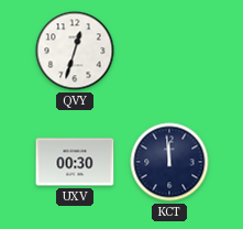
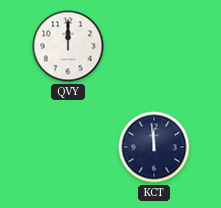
QVY: 12:33 -> 12:00
UXV: 00:30 -> none
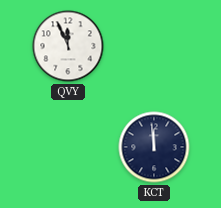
QVY: 12:00 -> 11:56
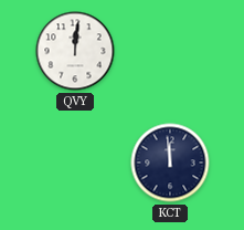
QVY: 11:56 -> 12:01
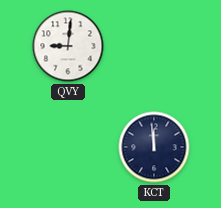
QVY: 12:01 -> 9:01
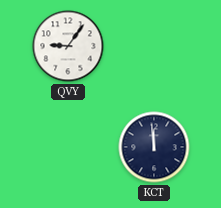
QVY: 9:01 -> 9:06
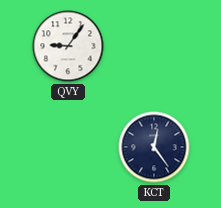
KCT: 11:59 -> 12:24
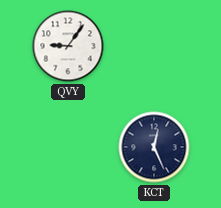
KCT: 12:24 -> 12:26
